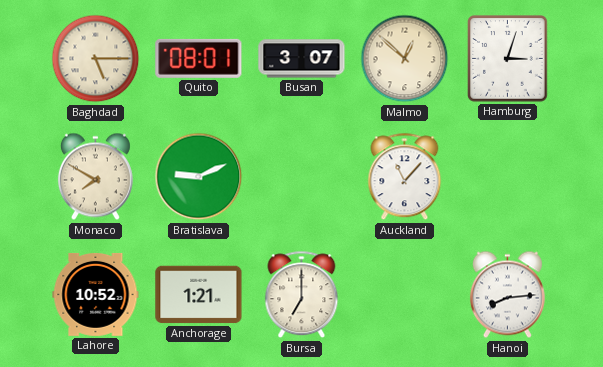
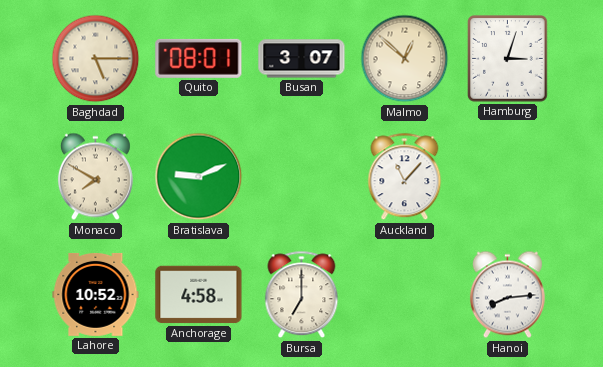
Anchorage: 1:21 -> 4:58
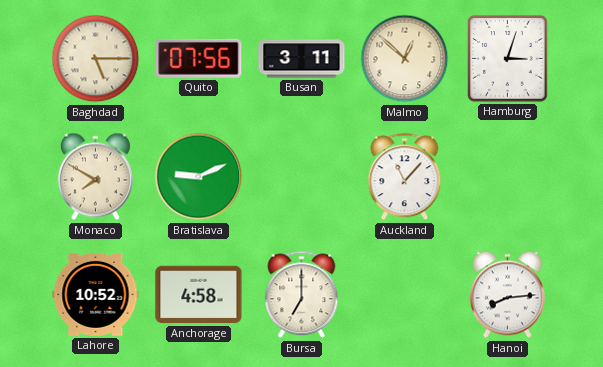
Quito: 08:01 -> 07:56
Busan: 3:07 -> 3:11
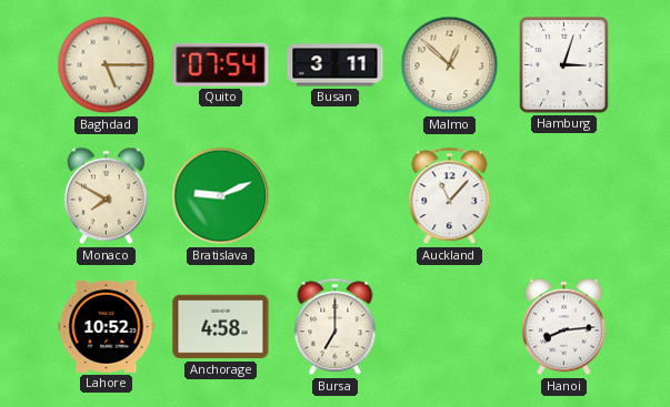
Quito: 07:56 -> 07:54
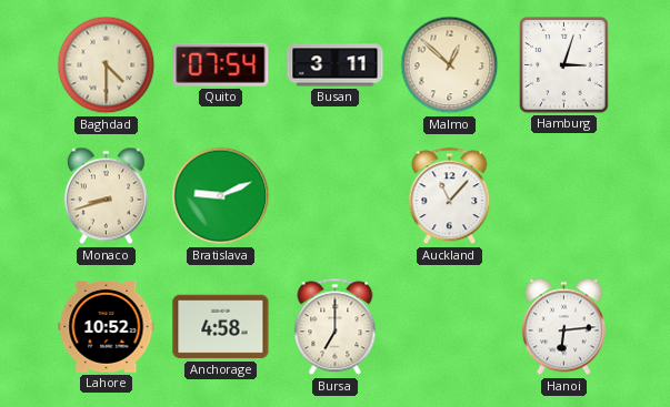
Baghdad: 5:15 -> 4:30
Monaco: 7:50 -> 8:42
Hanoi: 8:14 -> 6:14
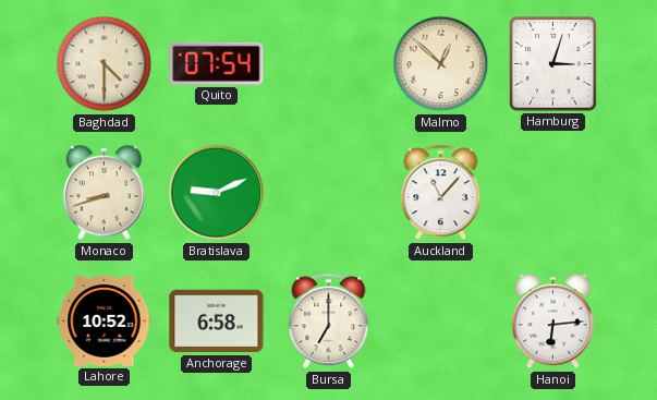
Busan: 3:11 -> none
Anchorage: 4:58 -> 6:58
